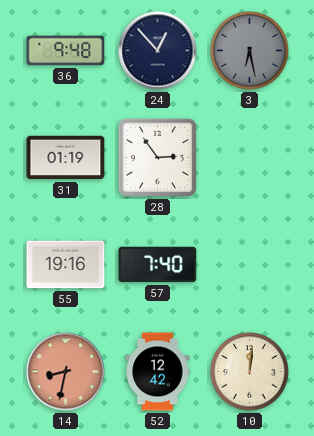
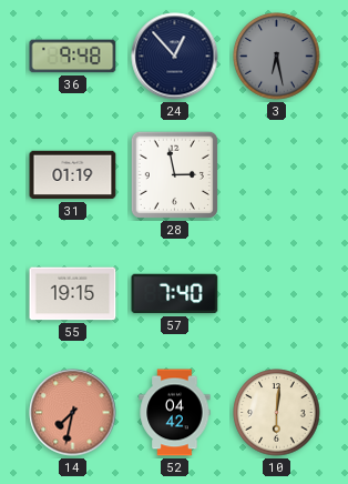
28: 2:54 -> 2:58
55: 19:16 -> 19:15
14: 8:32 -> 7:32
52: 12:42 -> 04:42
10: 12:01 -> 6:01
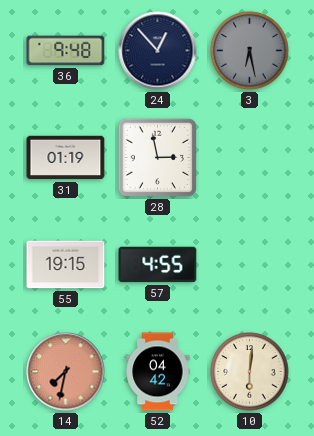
57: 7:40 -> 4:55
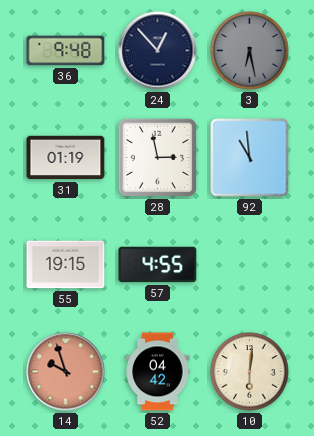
92: none -> 10:59
14: 7:32 -> 9:57
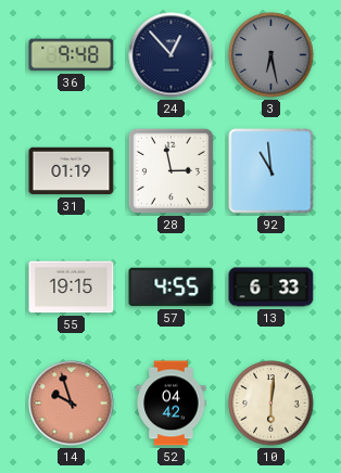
13: none -> 6:33
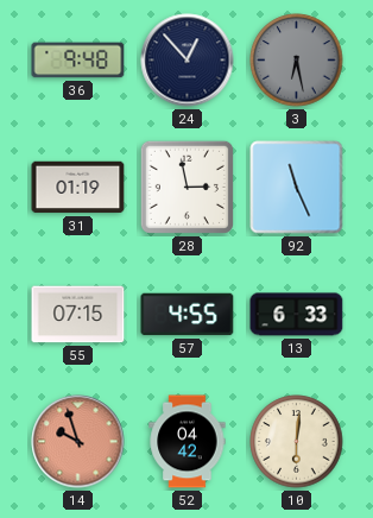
92: 10:59 -> 11:26
55: 19:15 -> 07:15
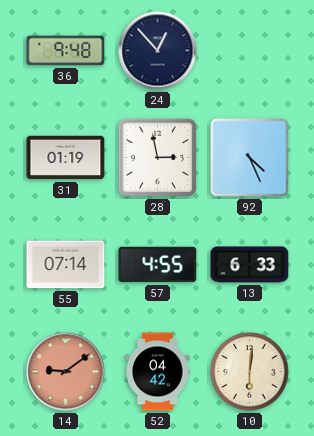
3: 6:28 -> none
92: 11:26 -> 4:26
55: 07:15 -> 07:14
14: 9:57 -> 9:09
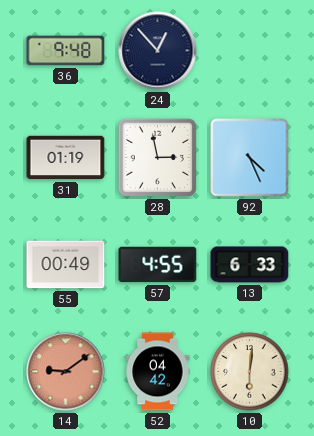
55: 07:14 -> 00:49
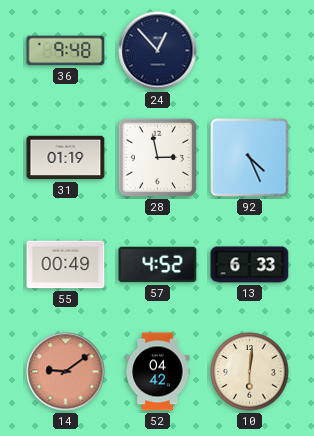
57: 4:55 -> 4:52
